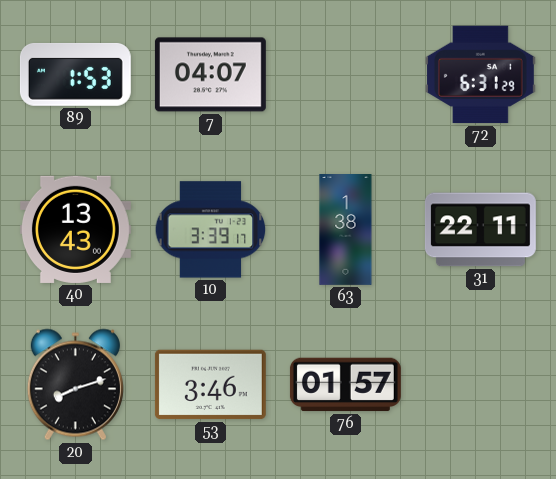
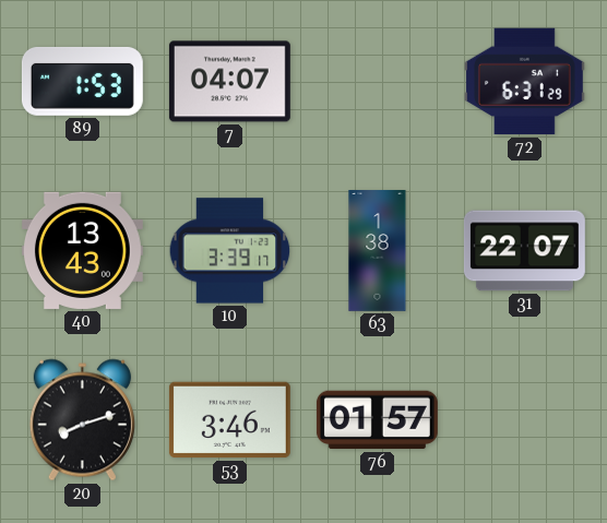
31: 22:11 -> 22:07
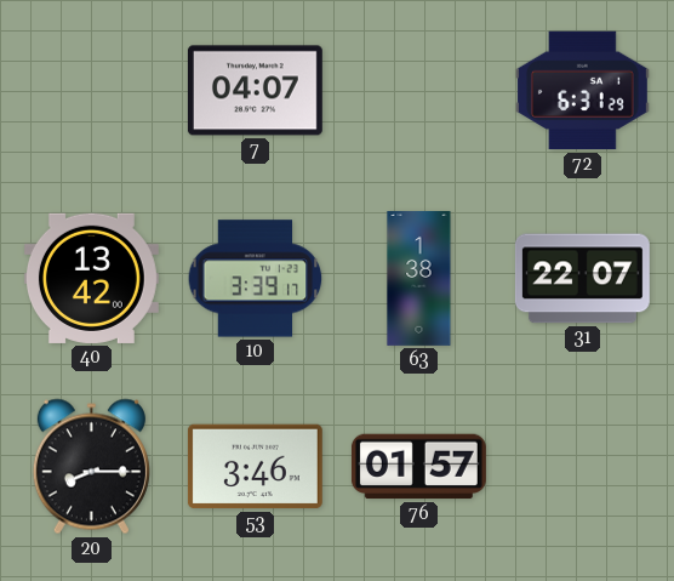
89: 1:53 -> none
40: 13:43 -> 13:42
20: 8:12 -> 8:15
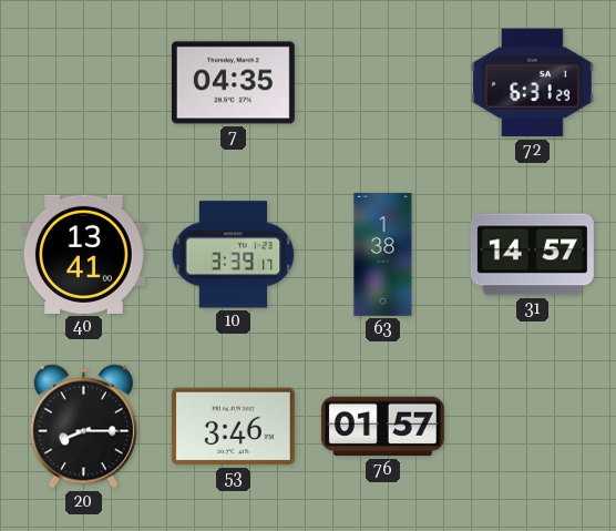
7: 04:07 -> 04:35
40: 13:42 -> 13:41
31: 22:07 -> 14:57
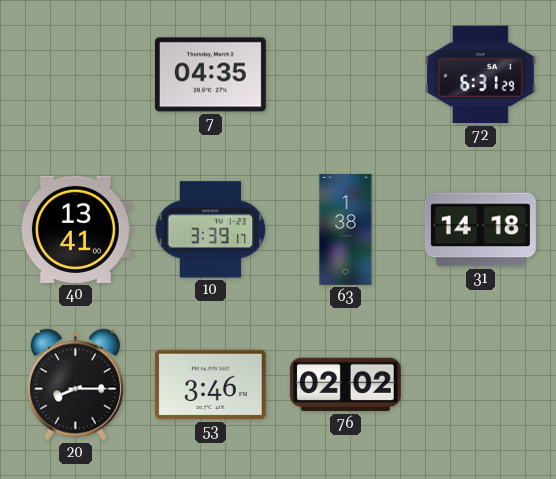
31: 14:57 -> 14:18
76: 01:57 -> 02:02
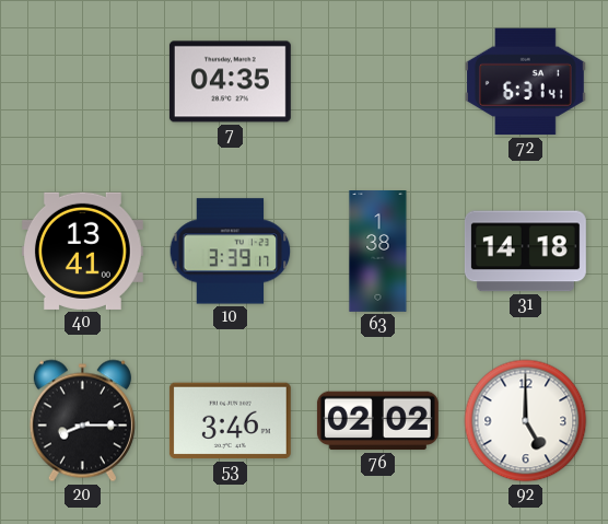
72: 6:31:29 -> 6:31:41
92: none -> 5:00
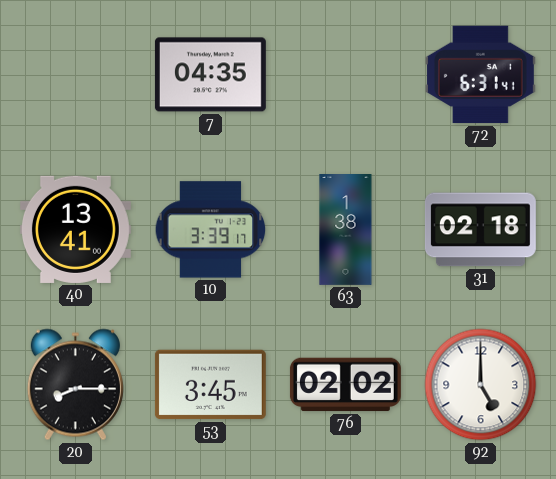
31: 14:18 -> 02:18
53: 3:46 -> 3:45
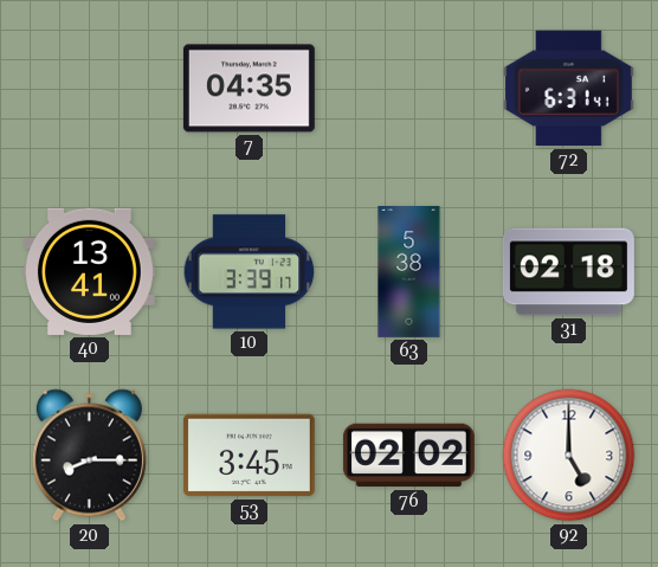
63: 1:38 -> 5:38
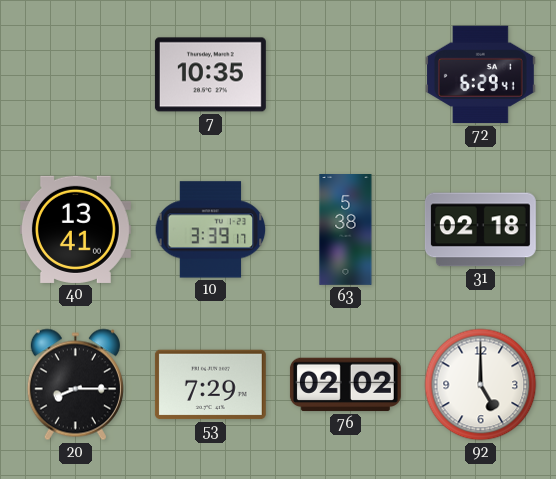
7: 04:35 -> 10:35
72: 6:31 -> 6:29
53: 3:45 -> 7:29
